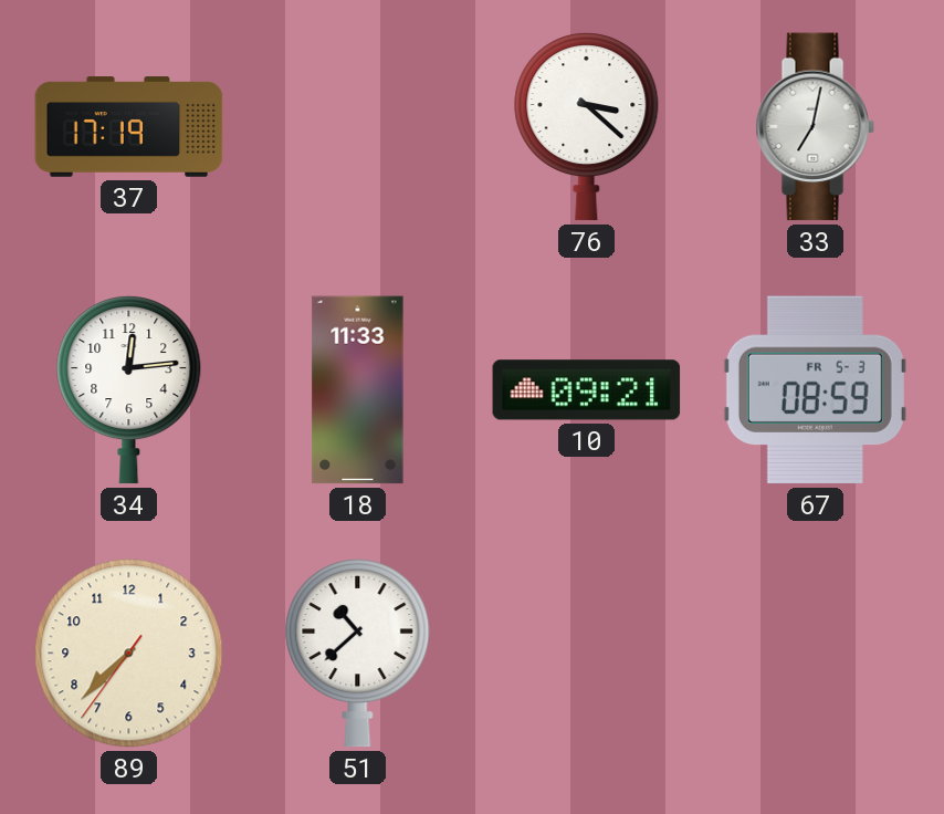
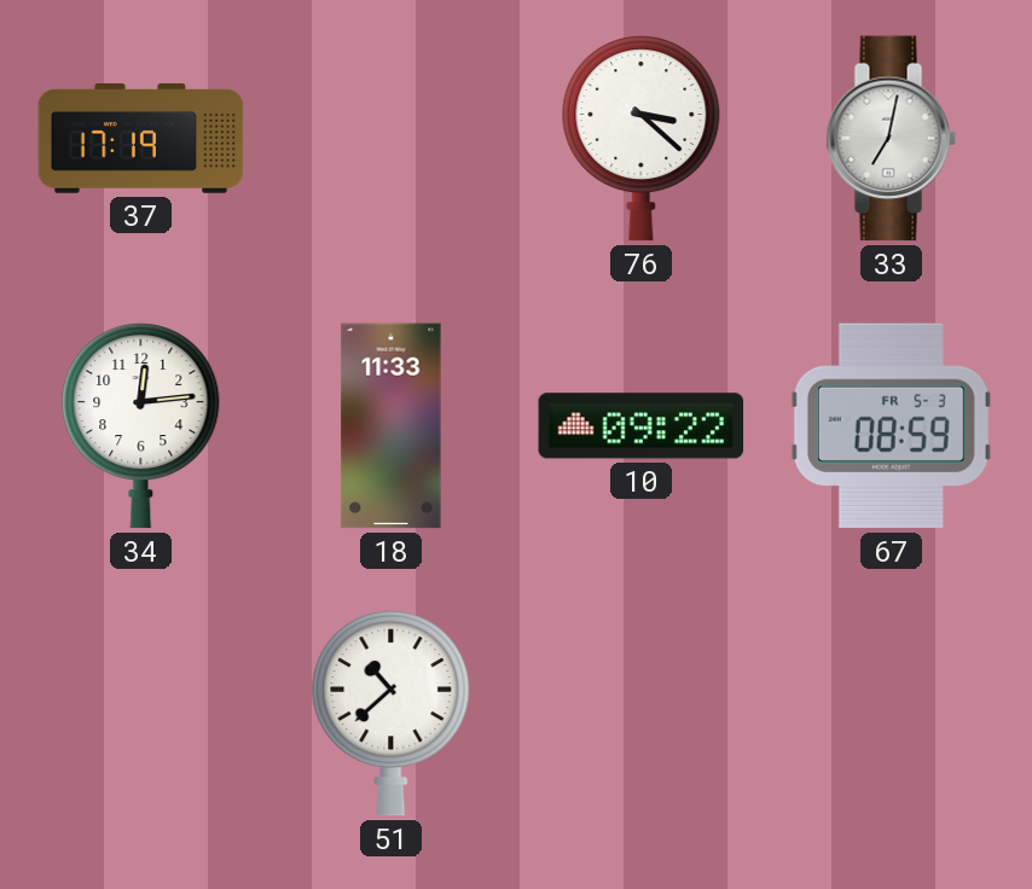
10: 09:21 -> 09:22
89: 7:37 -> none
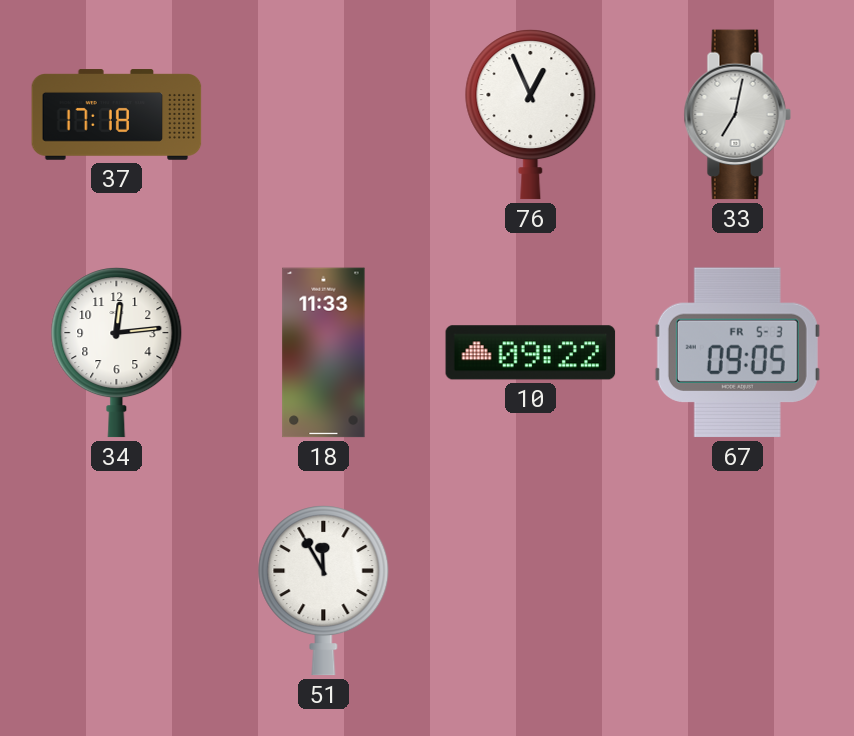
37: 17:19 -> 17:18
76: 3:22 -> 12:56
67: 08:59 -> 09:05
51: 10:38 -> 11:55
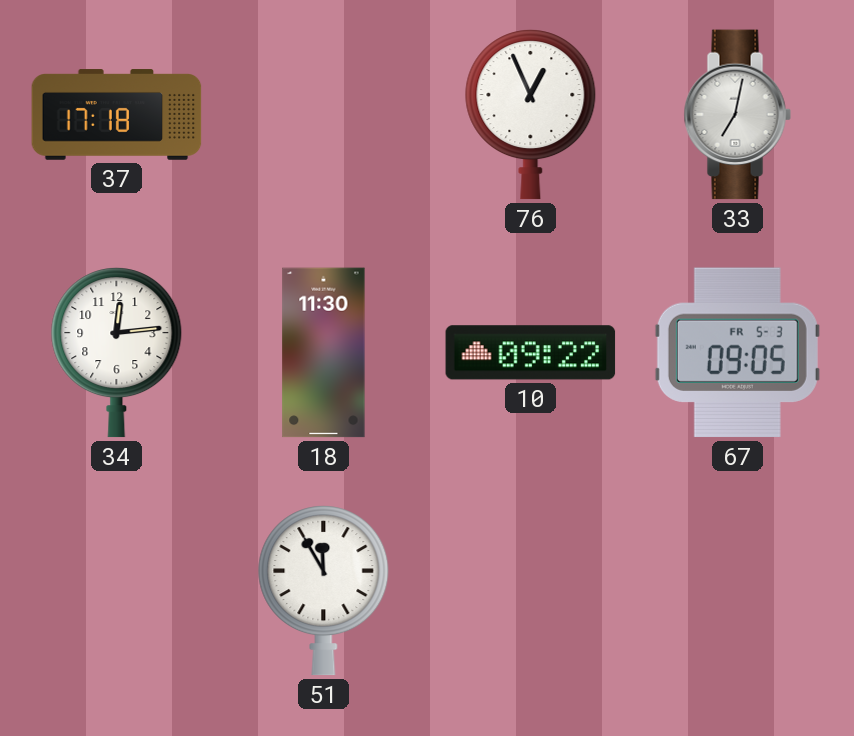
18: 11:33 -> 11:30
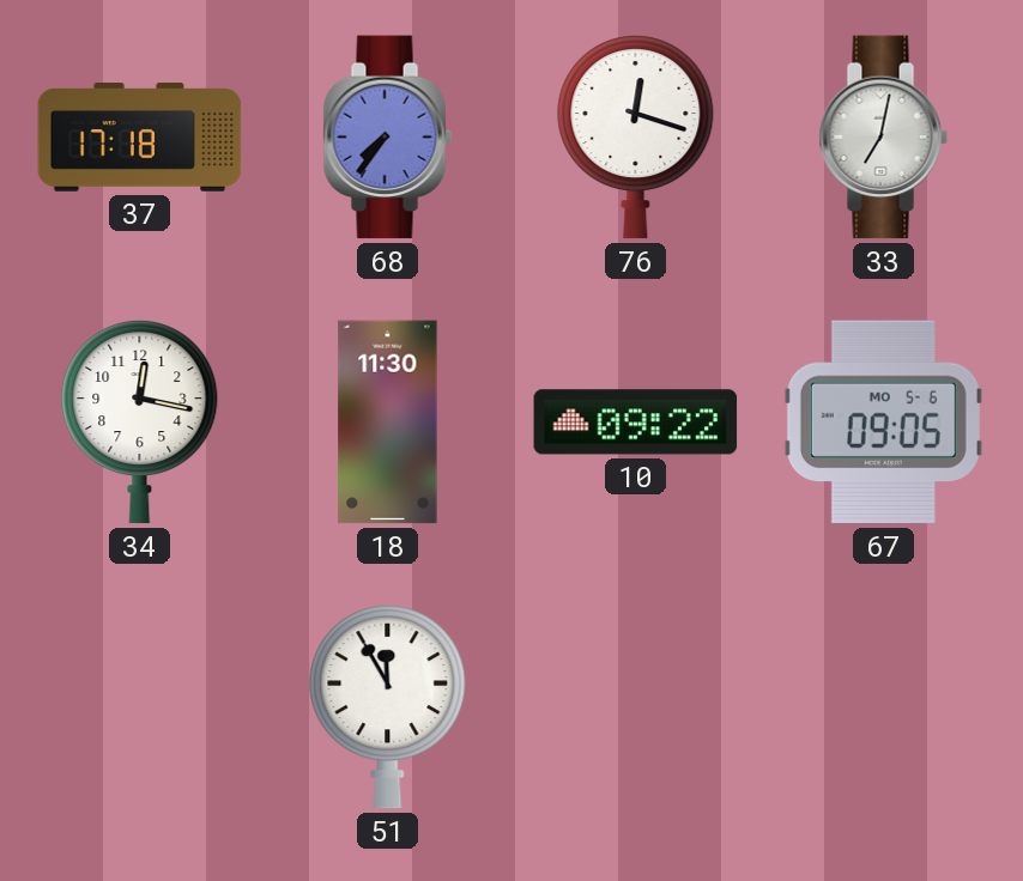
68: none -> 7:36
76: 12:56 -> 12:18
34: 12:14 -> 12:17
67 date: FR 5-3 -> MO 5-6
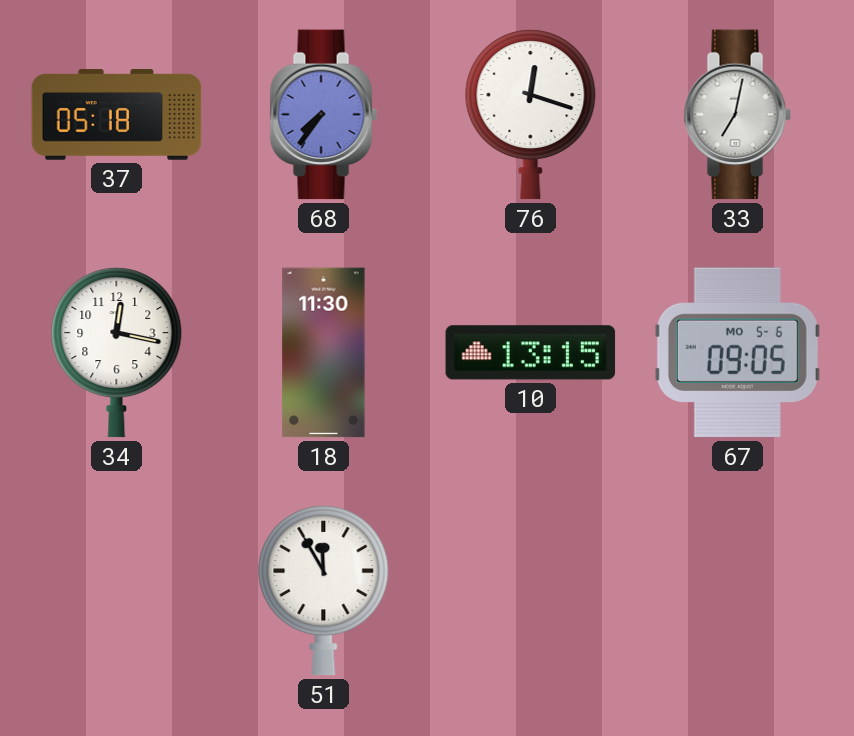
37: 17:18 -> 05:18
10: 09:22 -> 13:15
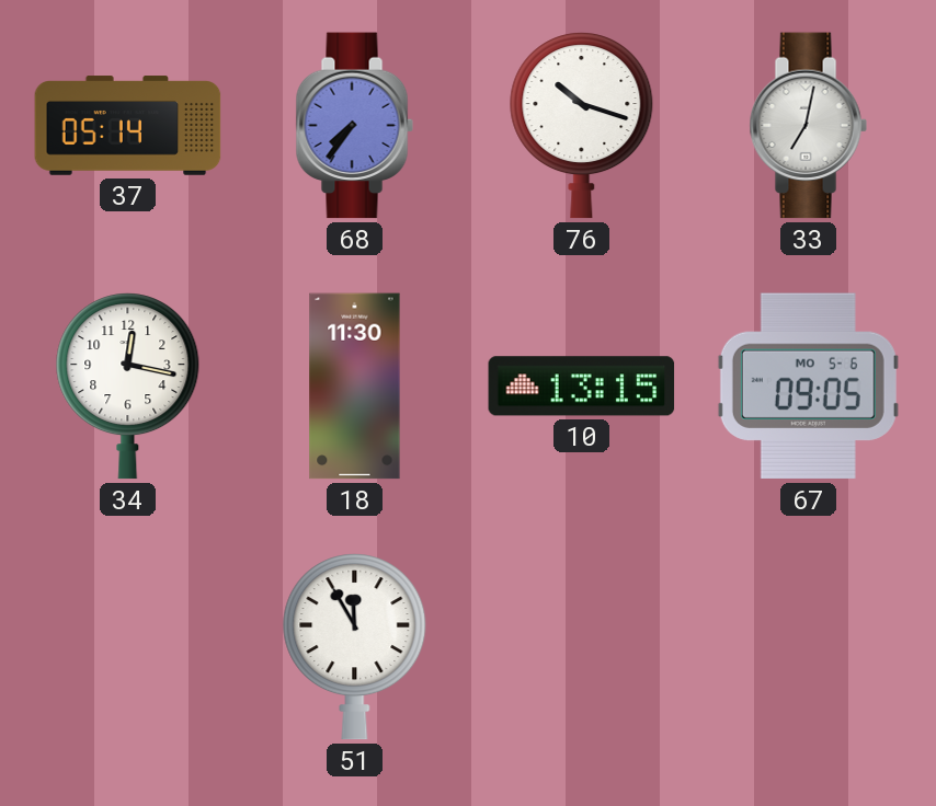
37: 05:18 -> 05:14
76: 12:18 -> 10:18
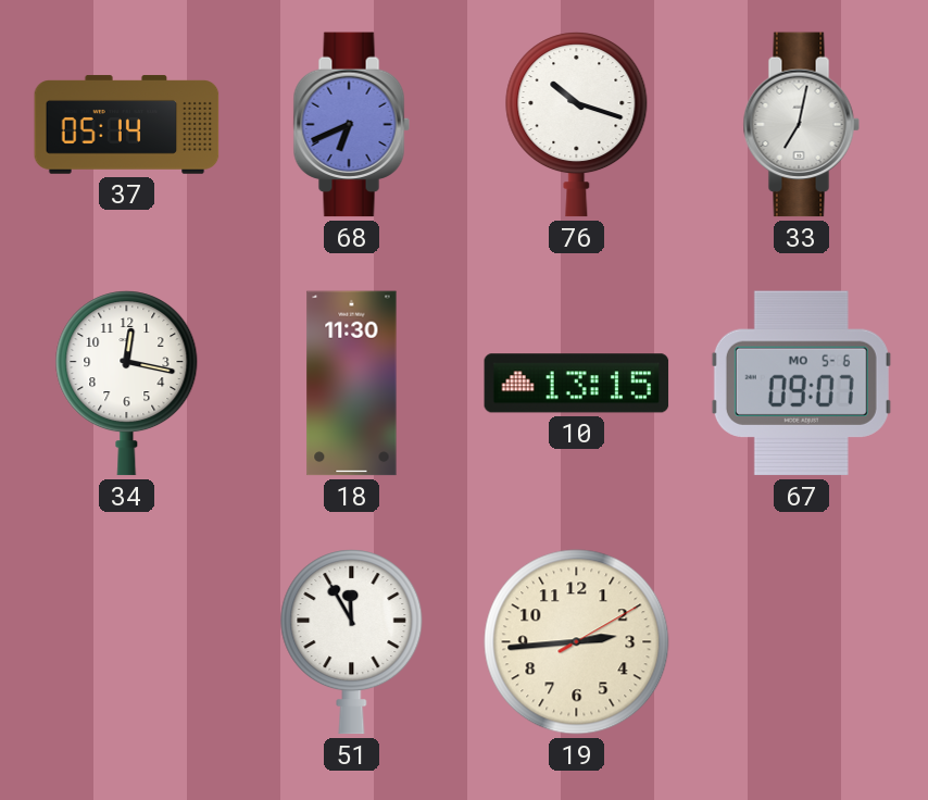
68: 7:36 -> 6:41
67: 09:05 -> 09:07
19: none -> 2:44
